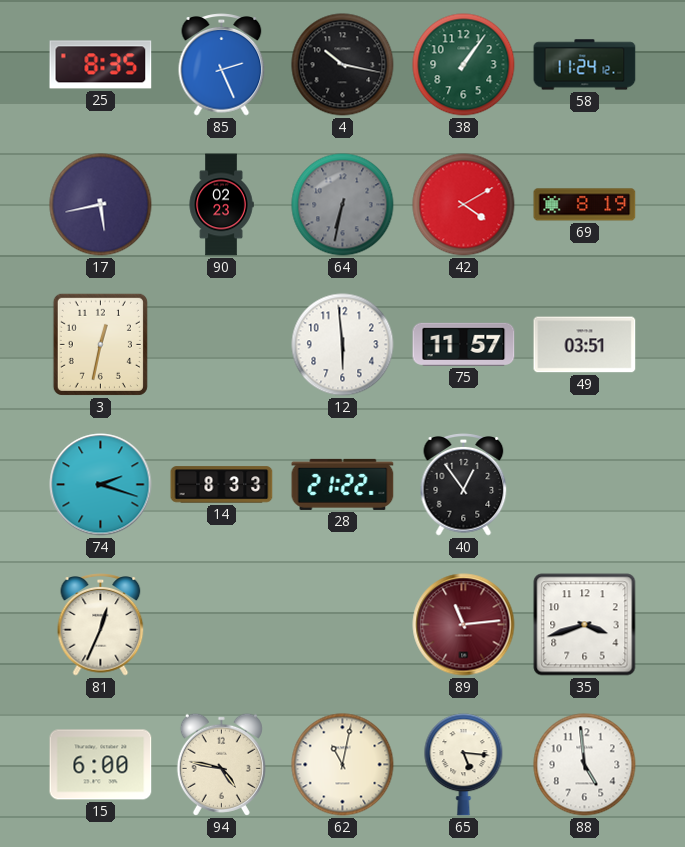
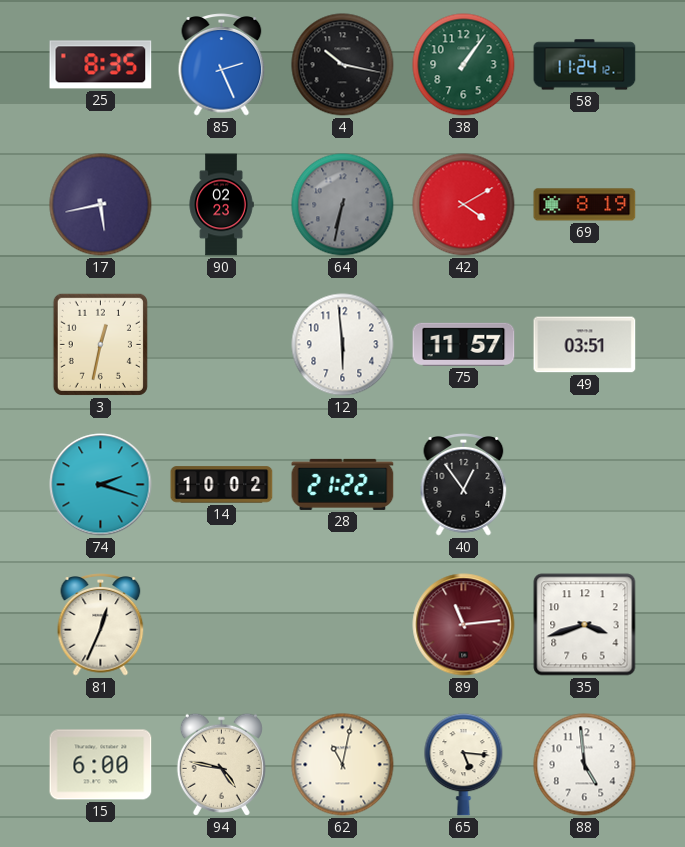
14: 8:33 -> 10:02
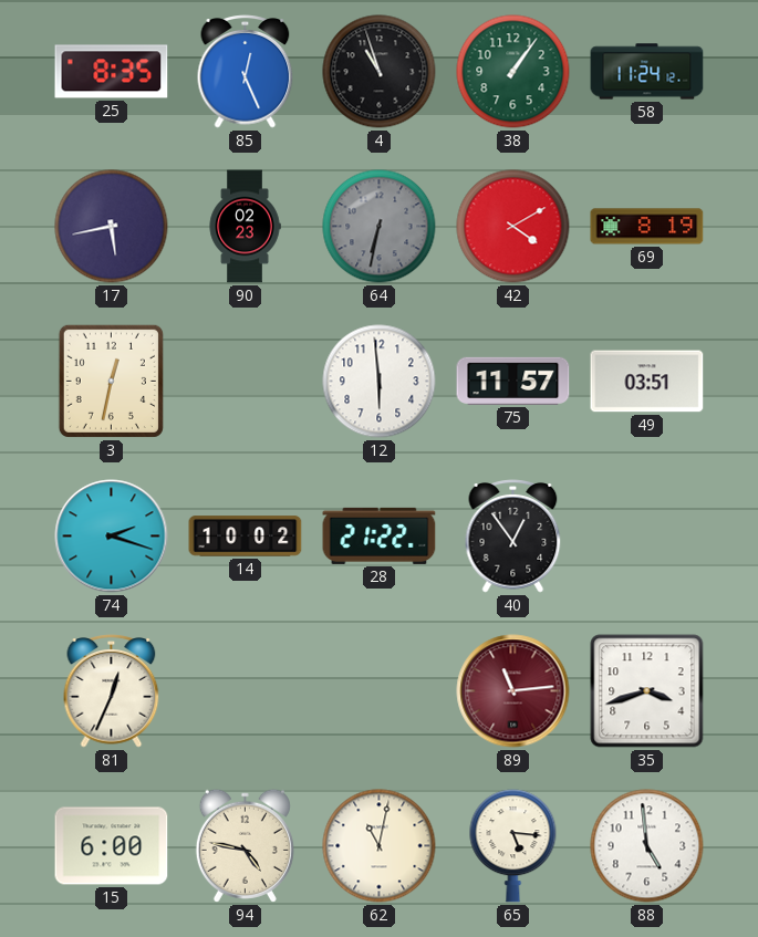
85: 2:26 -> 12:26
4: 10:17 -> 10:57
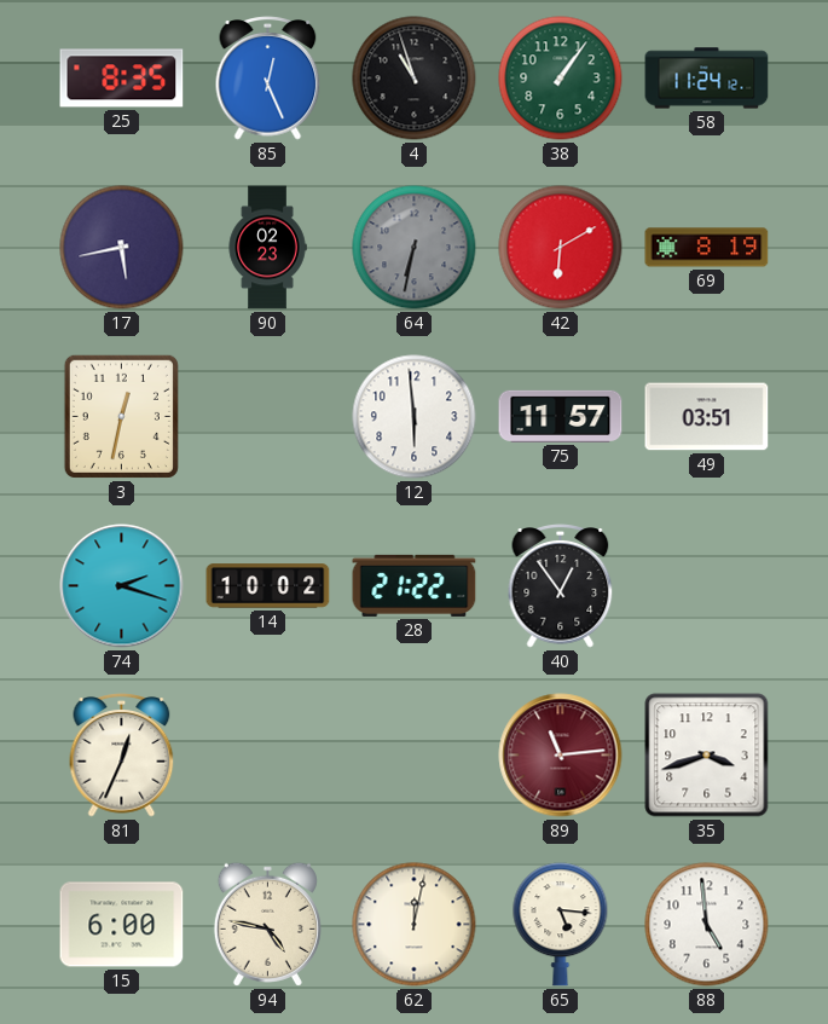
42: 4:10 -> 6:10
62: 11:02 -> 12:02
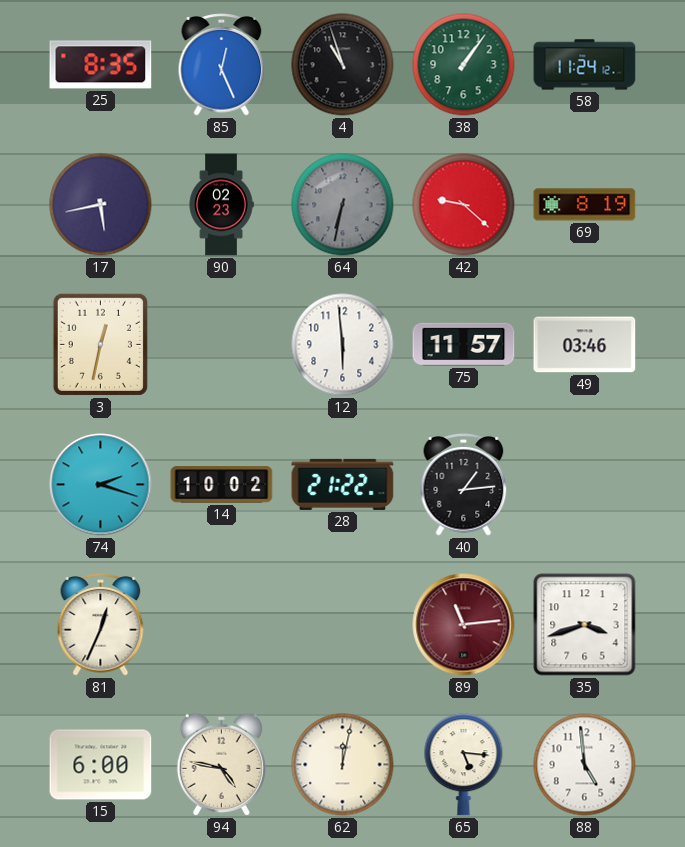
42: 6:10 -> 9:22
49: 03:51 -> 03:46
40: 12:54 -> 1:14
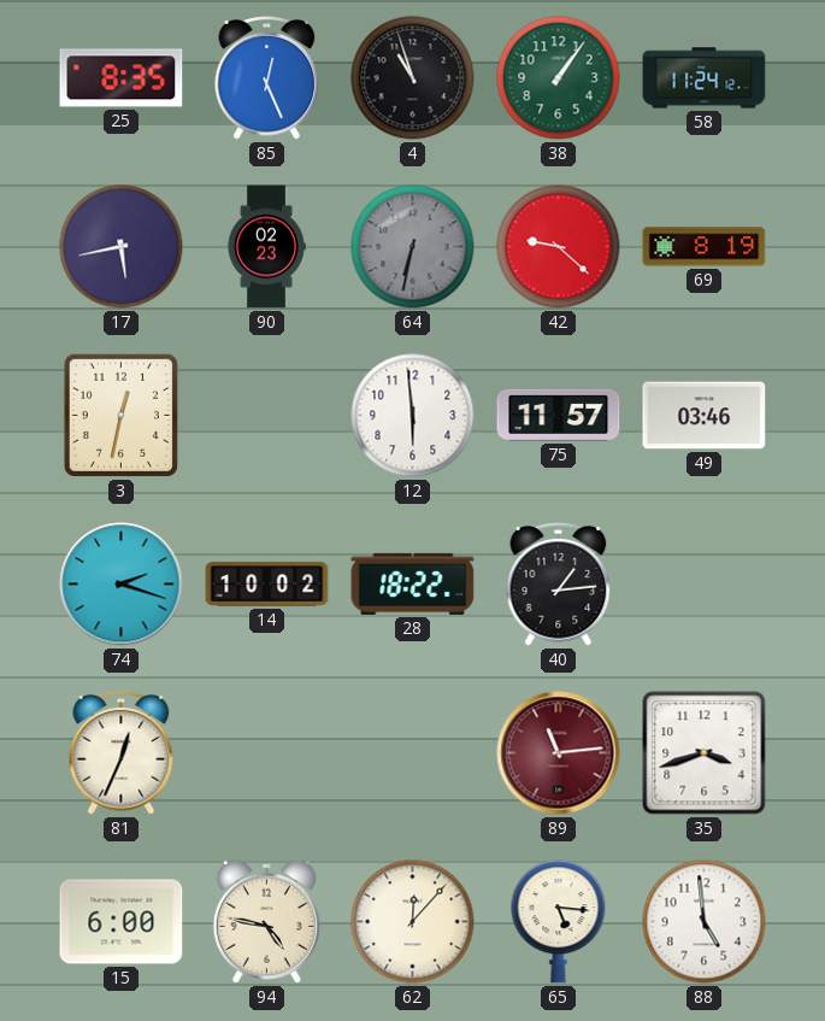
28: 21:22 -> 18:22
62: 12:02 -> 12:07
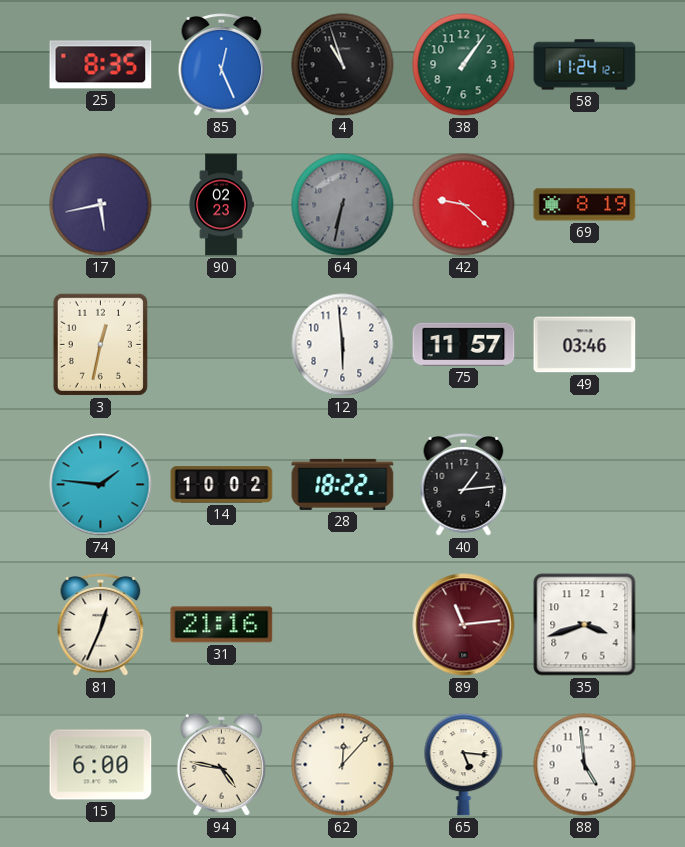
74: 2:18 -> 1:46
31: none -> 21:16
